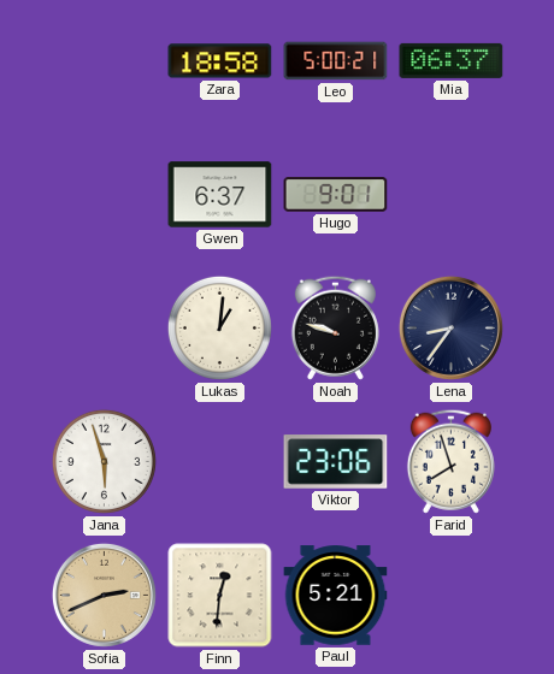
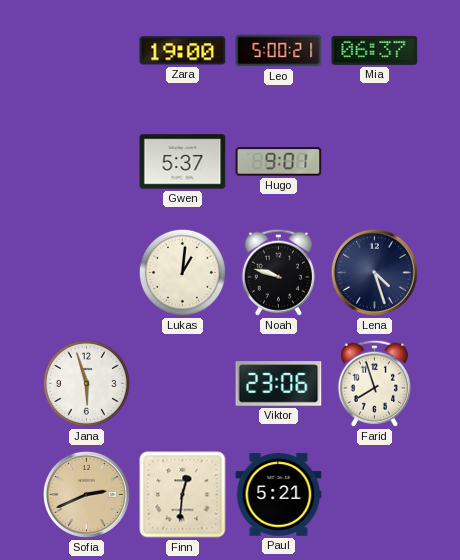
Zara: 18:58 -> 19:00
Gwen: 6:37 -> 5:37
Lena: 8:36 -> 4:27
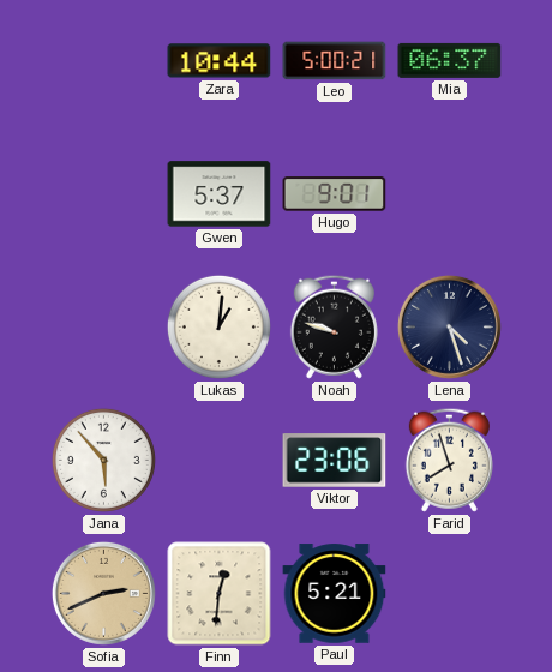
Zara: 19:00 -> 10:44
Jana: 5:57 -> 5:53
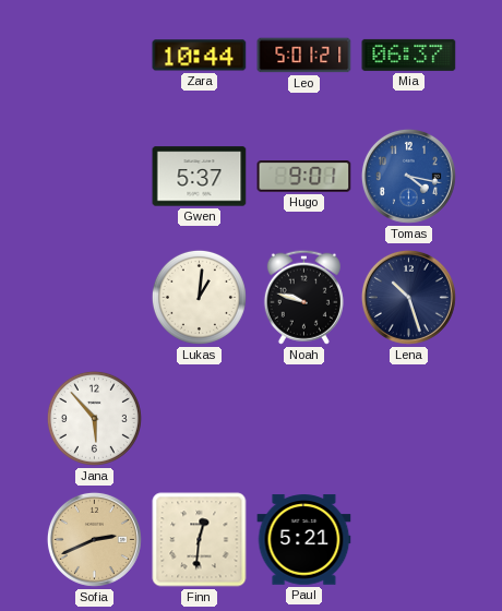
Leo: 5:00 -> 5:01
Tomas: none -> 4:17
Lena: 4:27 -> 10:27
Viktor: 23:06 -> none
Farid: 7:57 -> none
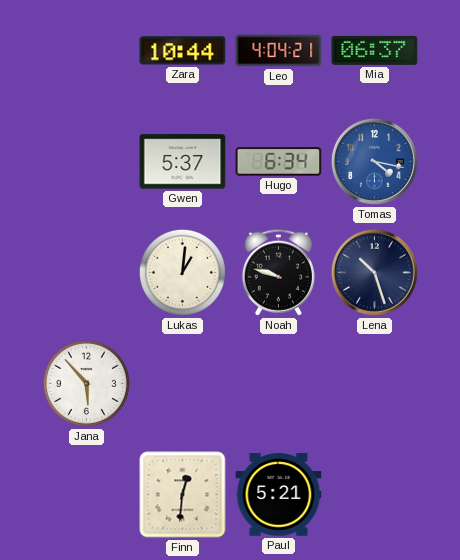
Leo: 5:01 -> 4:04
Hugo: 9:01 -> 6:34
Sofia: 2:41 -> none
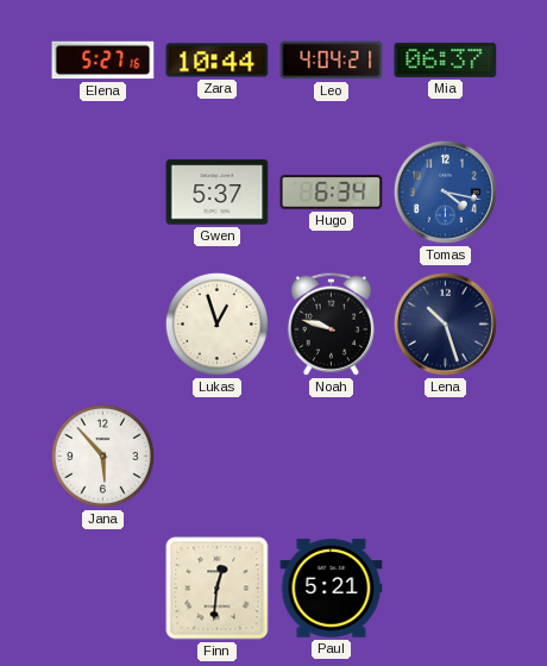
Elena: none -> 5:27
Lukas: 1:01 -> 12:57
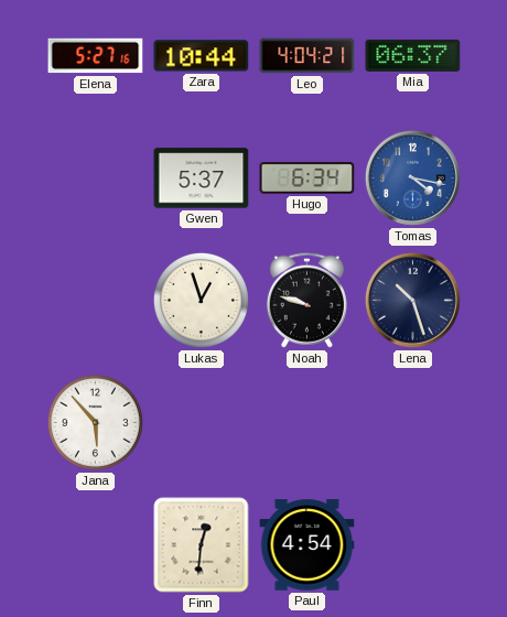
Paul: 5:21 -> 4:54
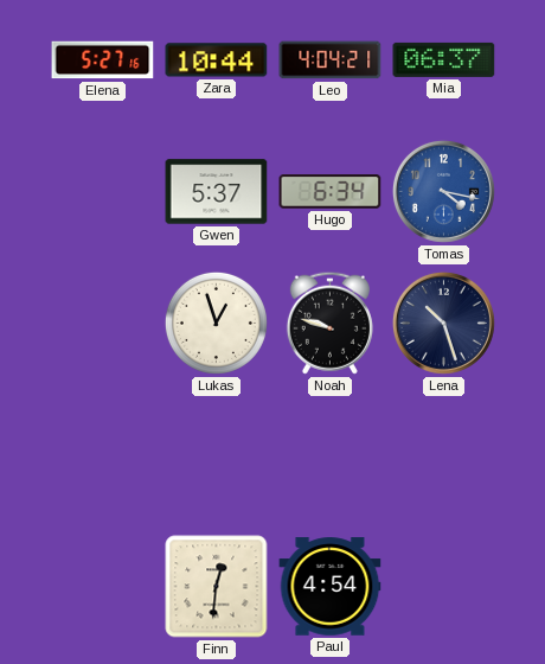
Jana: 5:53 -> none
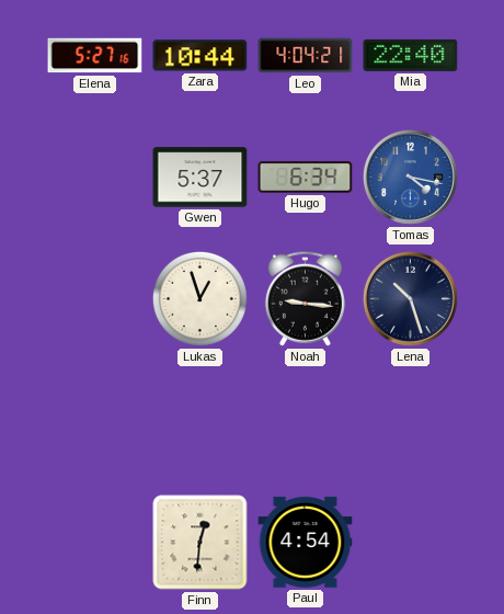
Mia: 06:37 -> 22:40
Noah: 9:48 -> 9:16
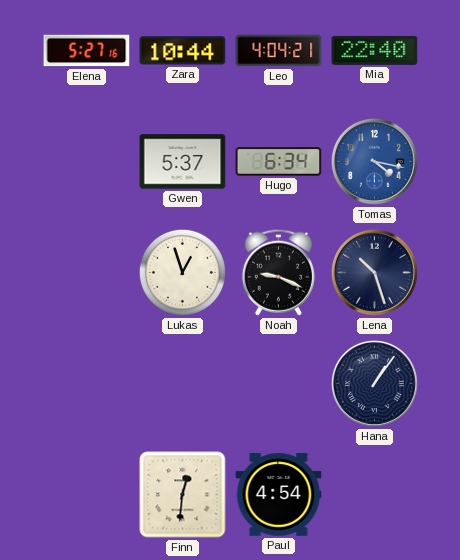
Noah: 9:16 -> 9:19
Hana: none -> 1:06
